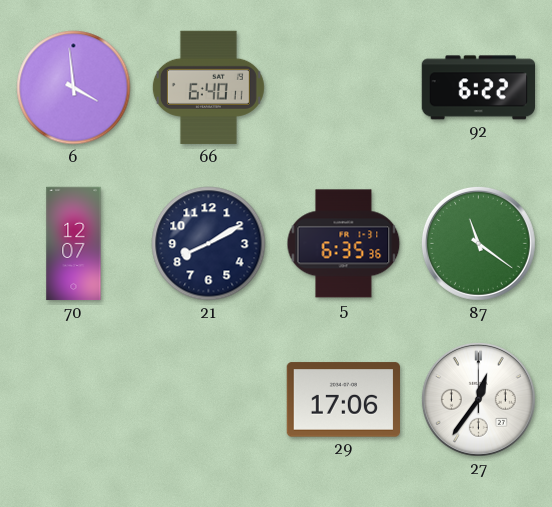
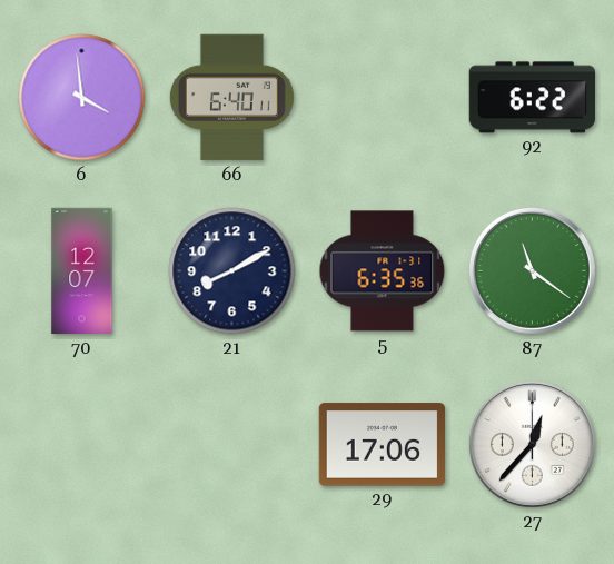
27: 12:36 -> 12:37
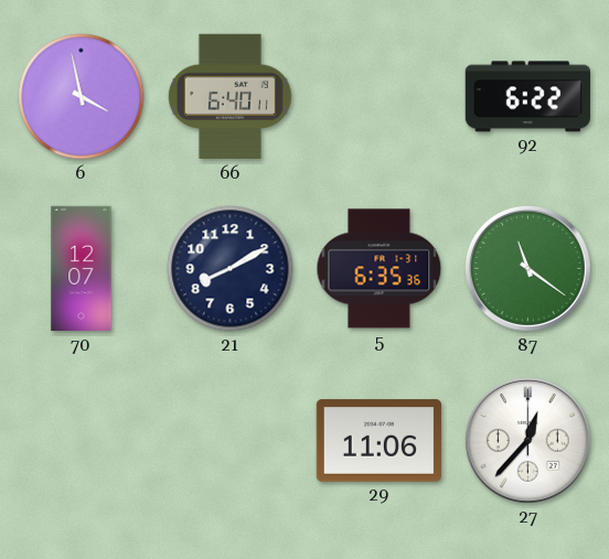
6: 3:59 -> 3:58
29: 17:06 -> 11:06
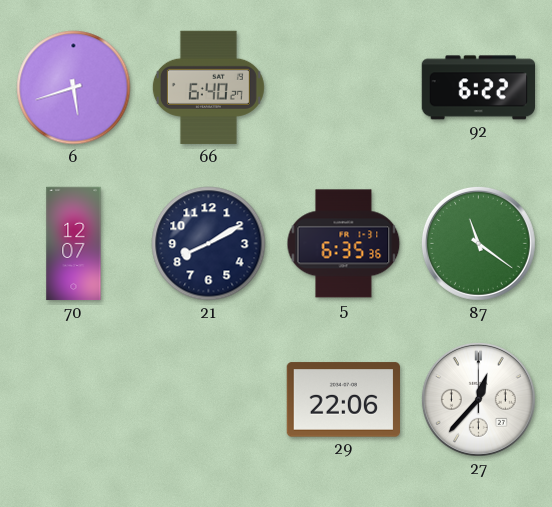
6: 3:58 -> 5:42
66: 6:40:11 -> 6:40:27
29: 11:06 -> 22:06
